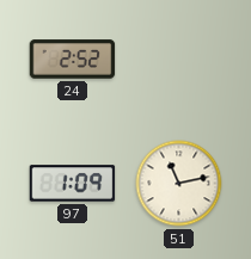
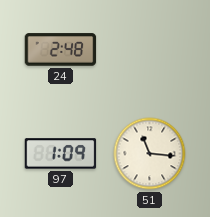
24: 2:52 -> 2:48
51: 11:13 -> 11:16
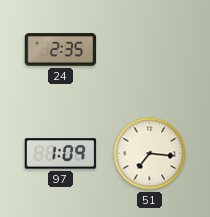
24: 2:48 -> 2:35
51: 11:16 -> 7:16
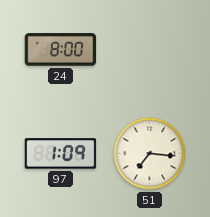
24: 2:35 -> 8:00
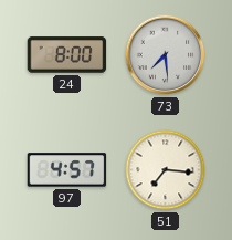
73: none -> 7:29
97: 1:09 -> 4:57
